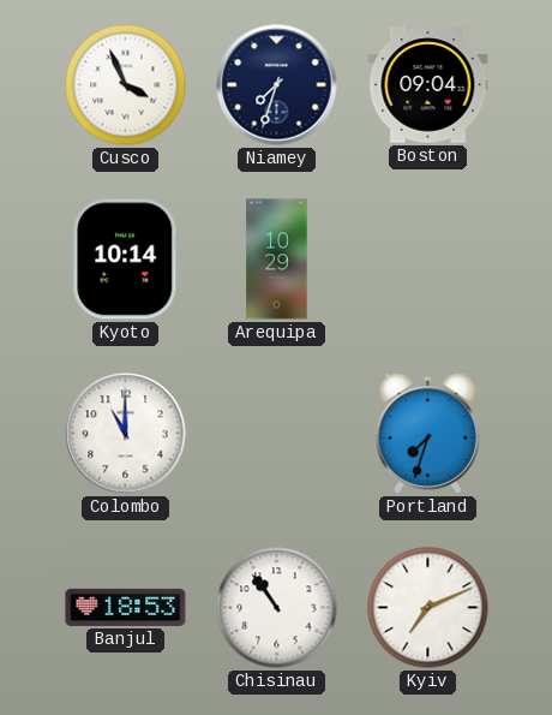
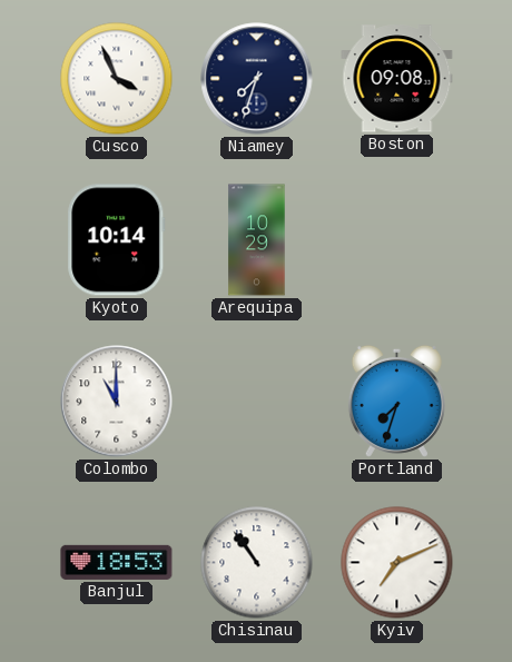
Boston: 09:04 -> 09:08
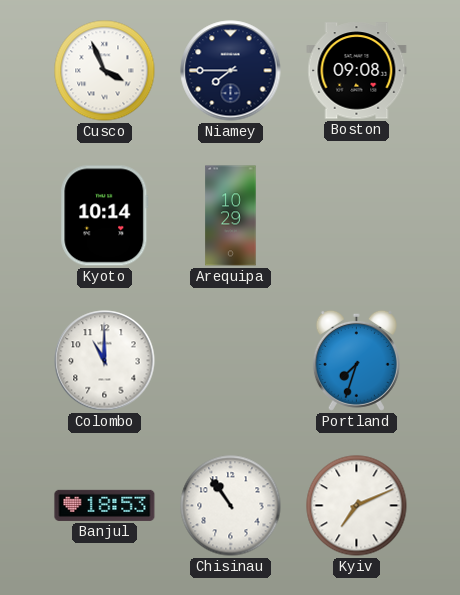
Niamey: 7:33 -> 7:45
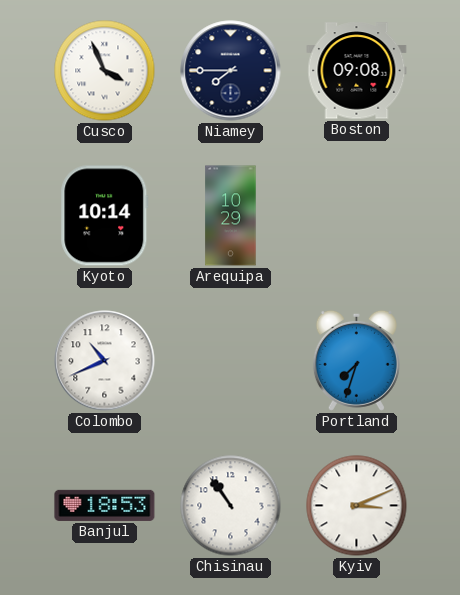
Colombo: 11:00 -> 10:41
Kyiv: 7:11 -> 3:11
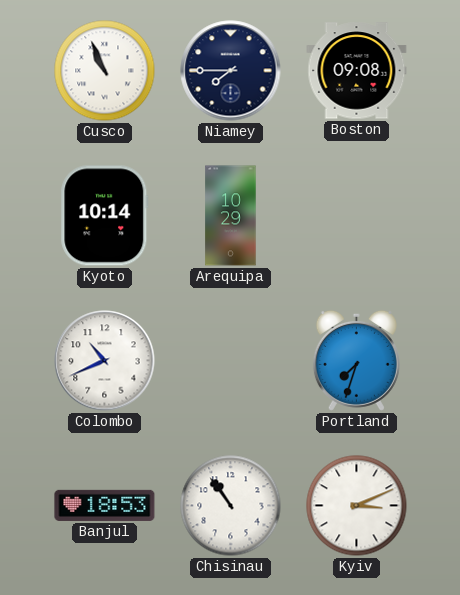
Cusco: 3:56 -> 10:56
